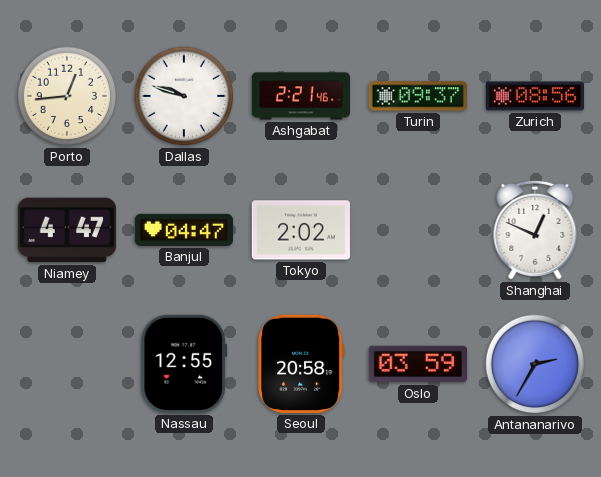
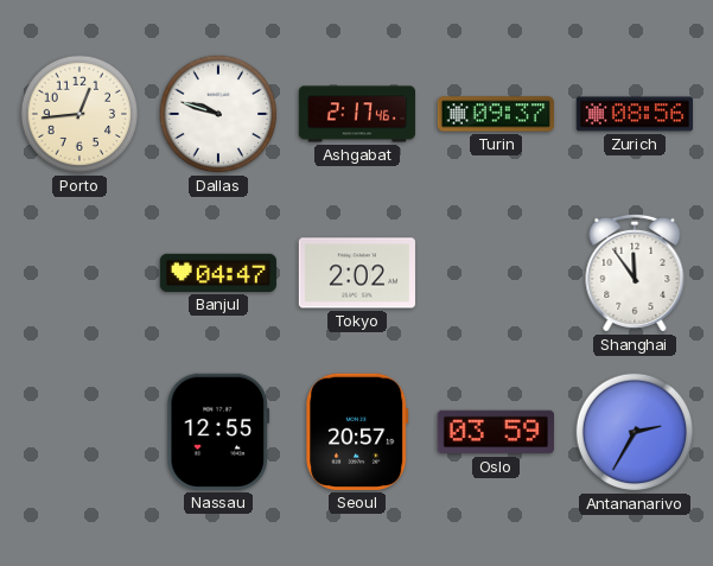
Ashgabat: 2:21 -> 2:17
Niamey: 4:47 -> none
Shanghai: 12:49 -> 11:54
Seoul: 20:58 -> 20:57
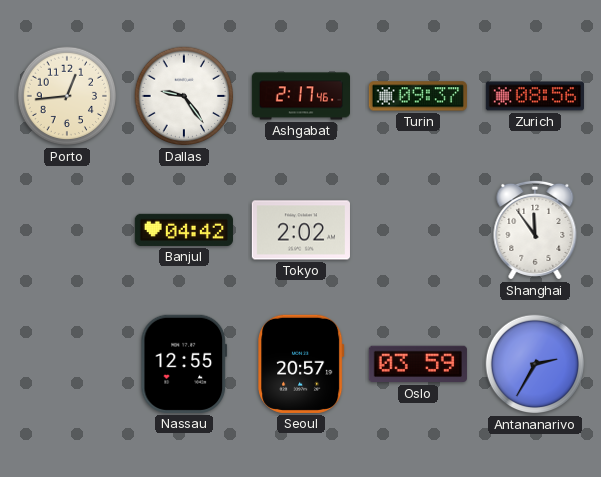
Dallas: 9:48 -> 9:24
Banjul: 04:47 -> 04:42
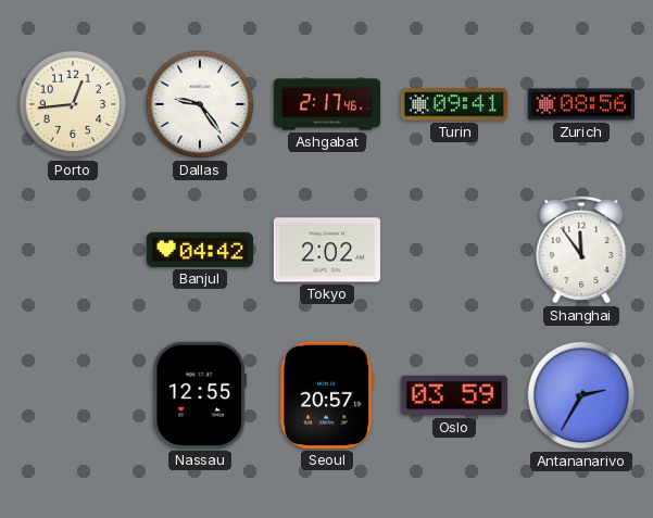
Turin: 09:37 -> 09:41
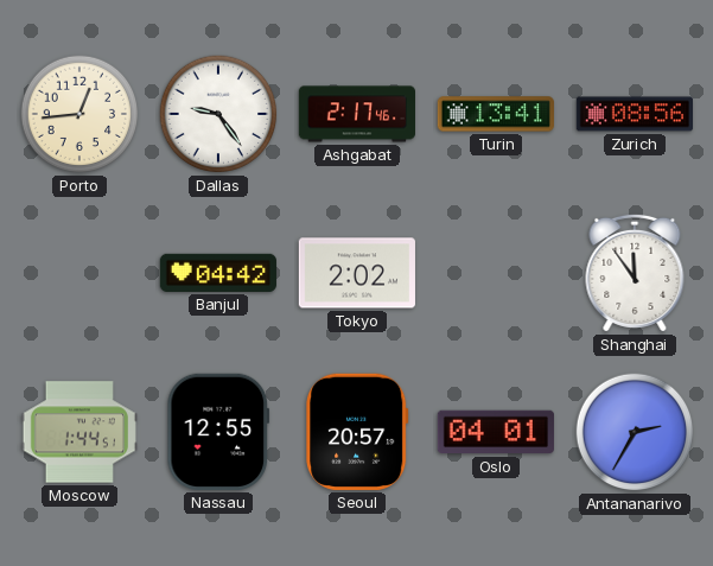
Turin: 09:41 -> 13:41
Moscow: none -> 1:44
Oslo: 03:59 -> 04:01
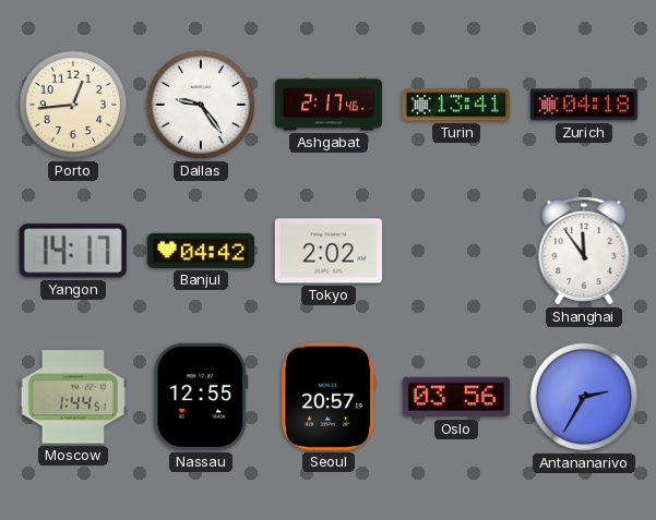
Zurich: 08:56 -> 04:18
Yangon: none -> 14:17
Oslo: 04:01 -> 03:56
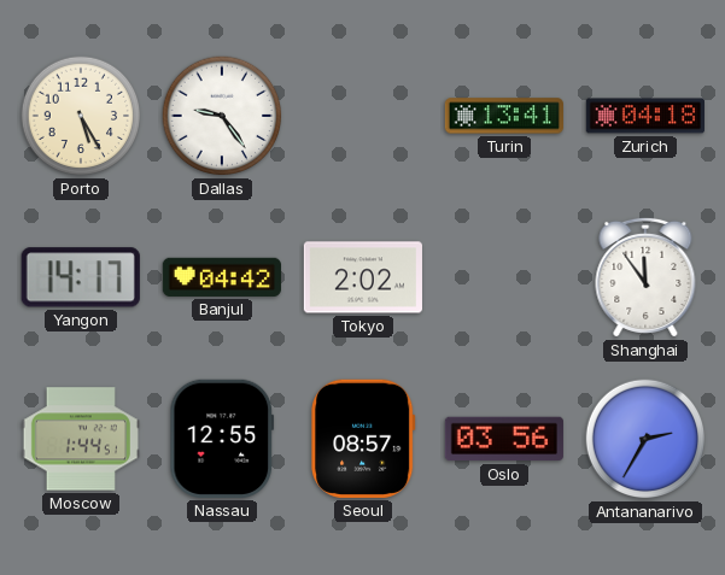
Porto: 12:44 -> 5:25
Ashgabat: 2:17 -> none
Seoul: 20:57 -> 08:57
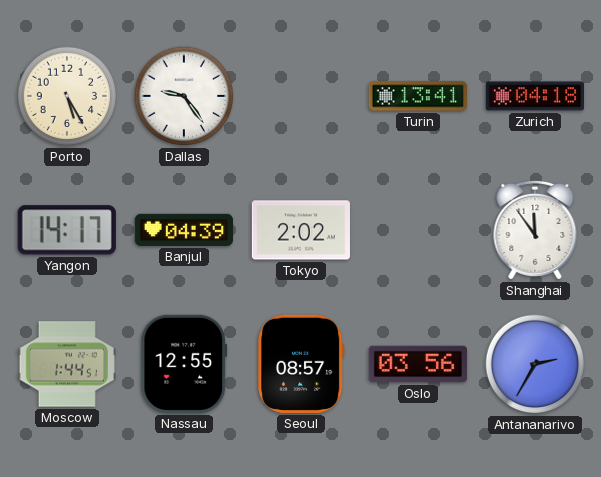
Banjul: 04:42 -> 04:39
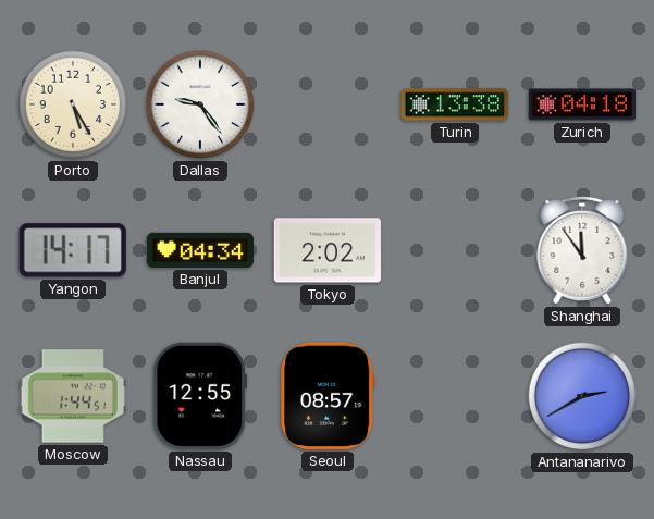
Turin: 13:41 -> 13:38
Banjul: 04:39 -> 04:34
Oslo: 03:56 -> none
Antananarivo: 2:35 -> 2:40
